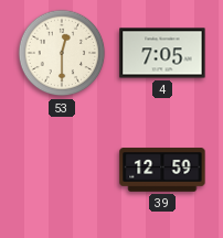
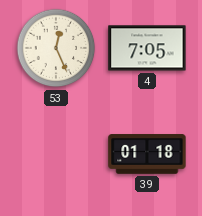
53: 12:30 -> 12:26
39: 12:59 -> 01:18
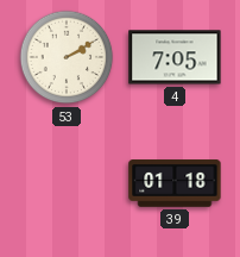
53: 12:26 -> 2:10
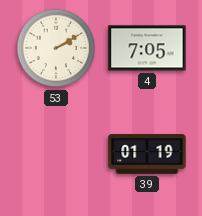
39: 01:18 -> 01:19
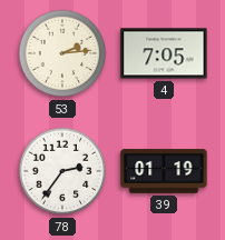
53: 2:10 -> 2:14
78: none -> 2:36
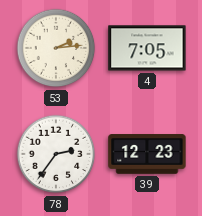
39: 01:19 -> 12:23
